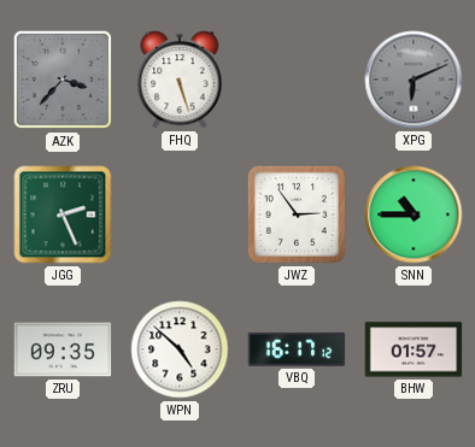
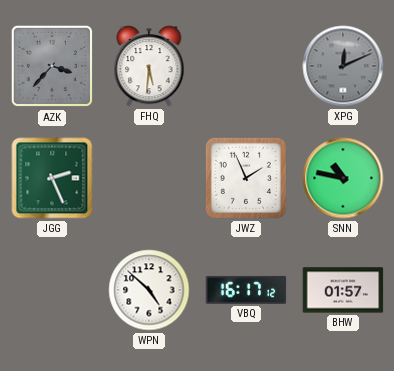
FHQ: 5:27 -> 5:31
XPG: 6:11 -> 12:11
JWZ: 2:54 -> 1:56
SNN: 10:45 -> 10:47
ZRU: 09:35 -> none
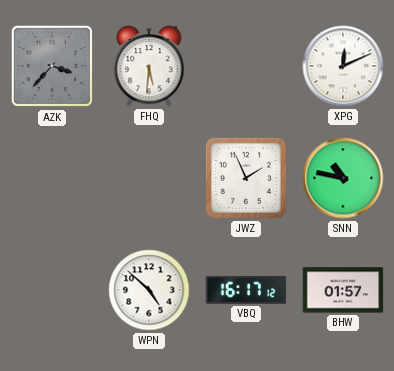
XPG dial: grey -> white
JGG: 2:26 -> none
